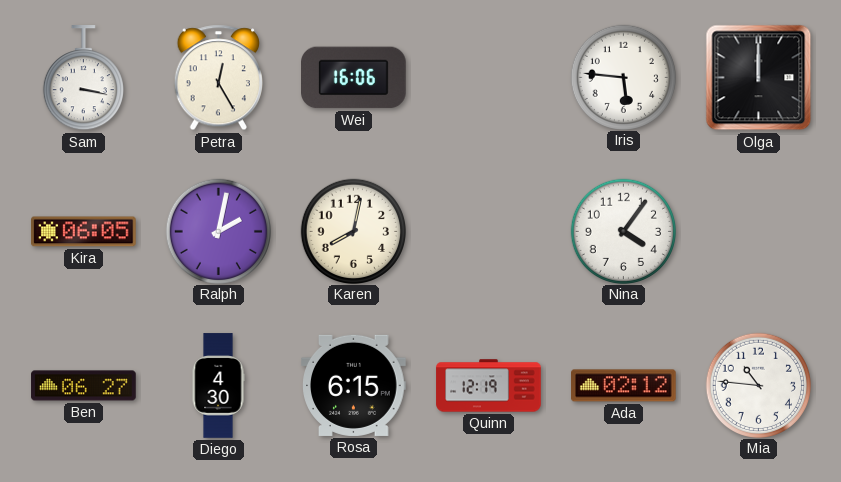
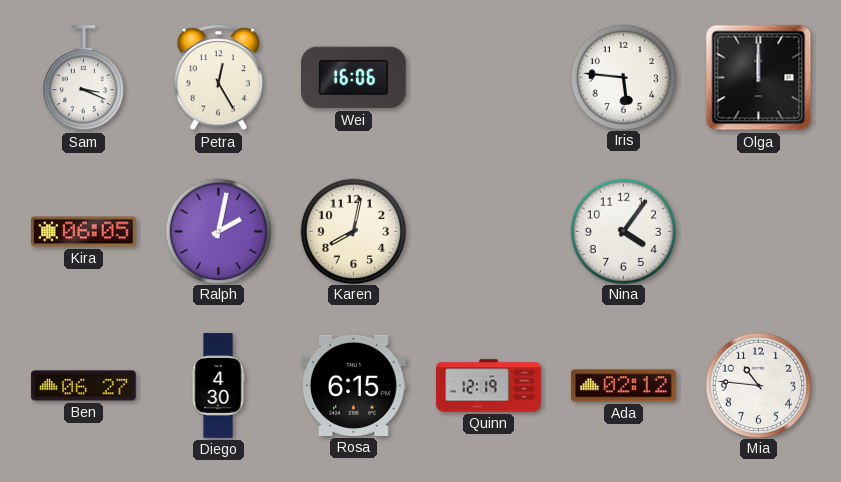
Sam: 3:17 -> 3:19
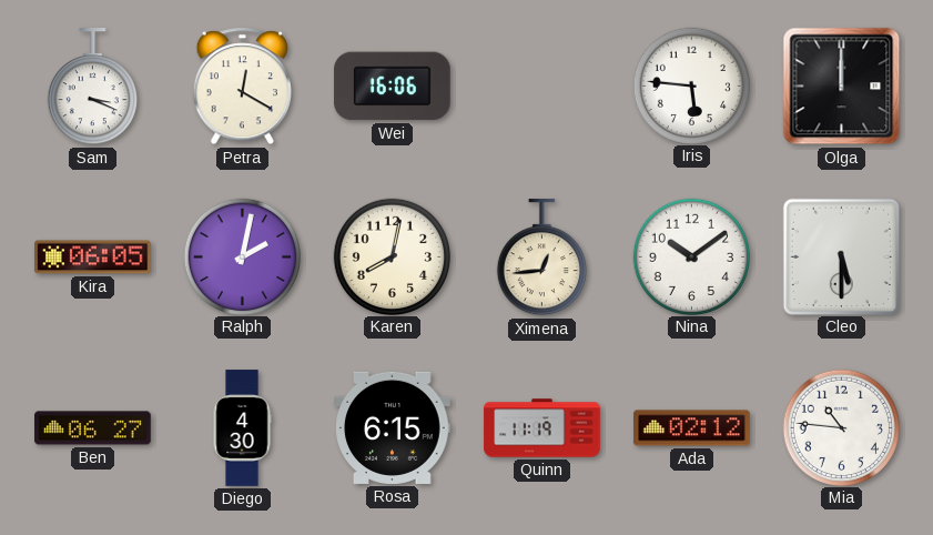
Petra: 12:25 -> 12:20
Ximena: none -> 12:44
Nina: 4:06 -> 10:09
Cleo: none -> 5:30
Quinn: 12:19 -> 11:19
